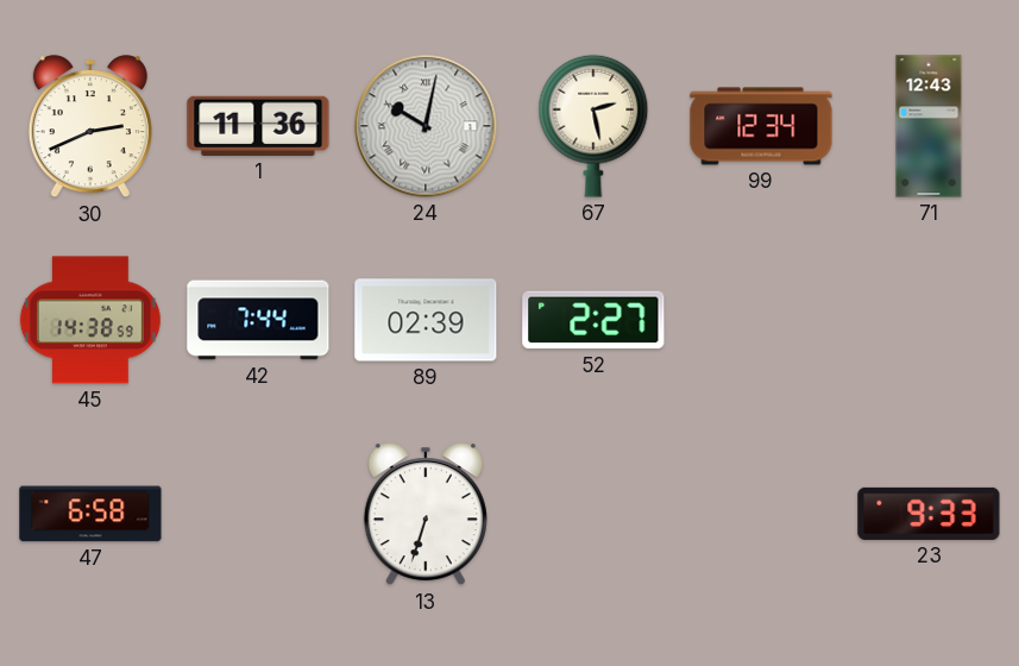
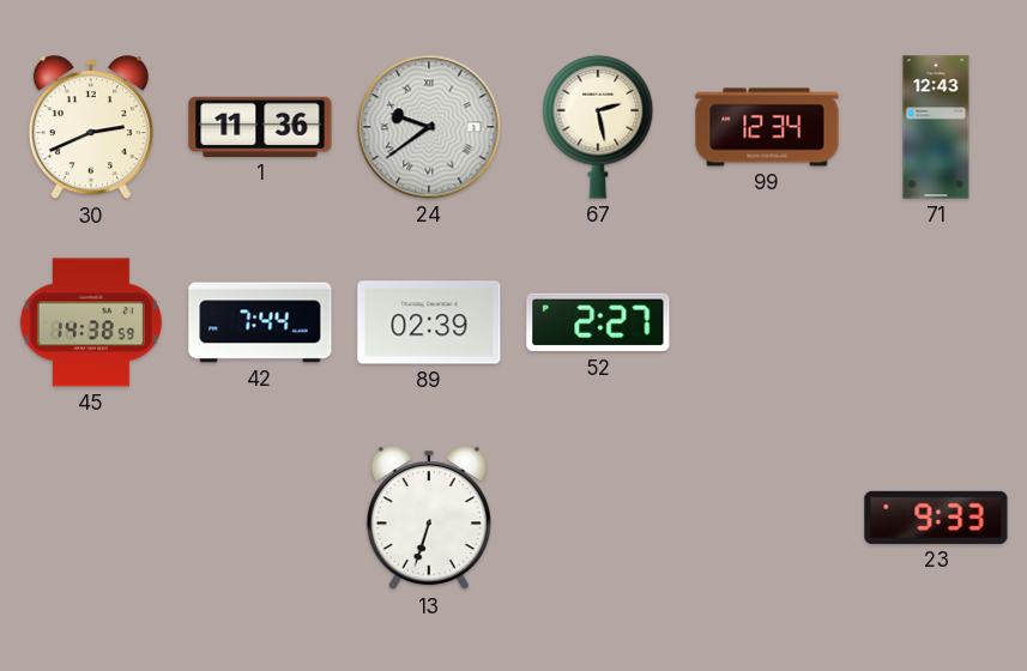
24: 10:02 -> 9:39
47: 6:58 -> none
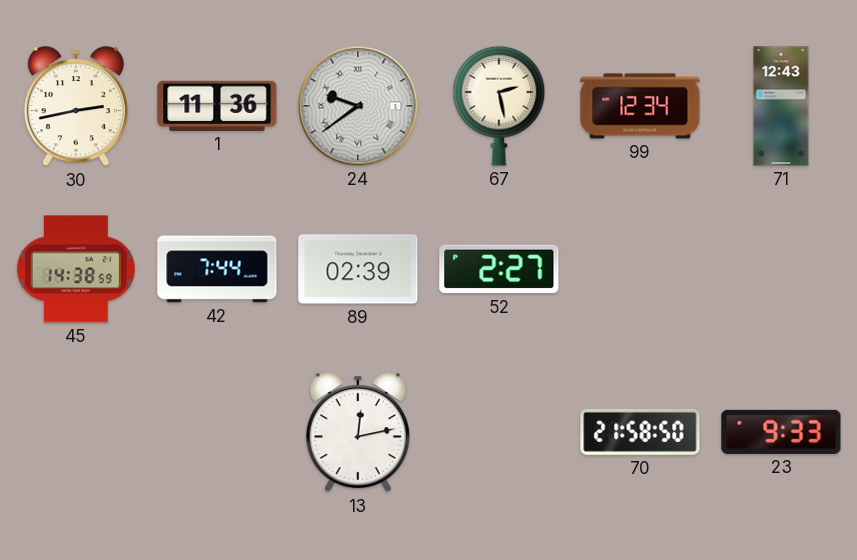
30: 2:41 -> 2:43
13: 6:33 -> 12:13
70: none -> 21:58
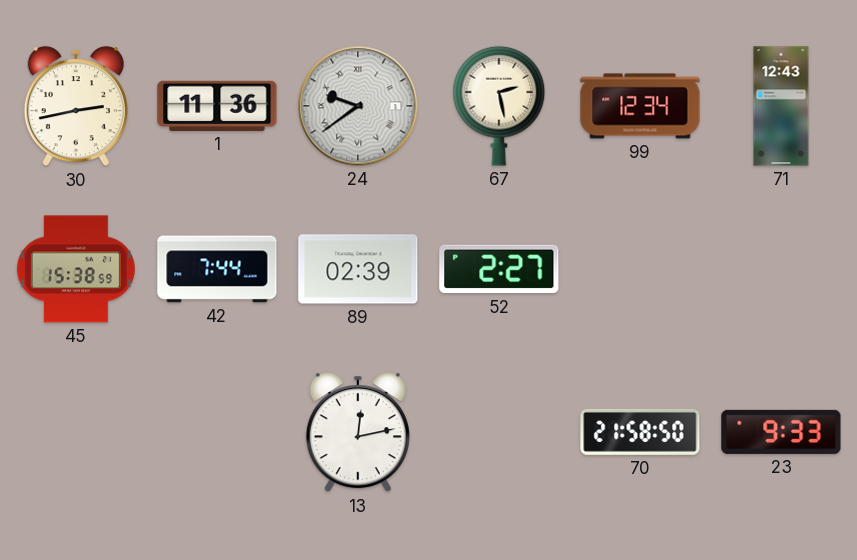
45: 14:38 -> 15:38
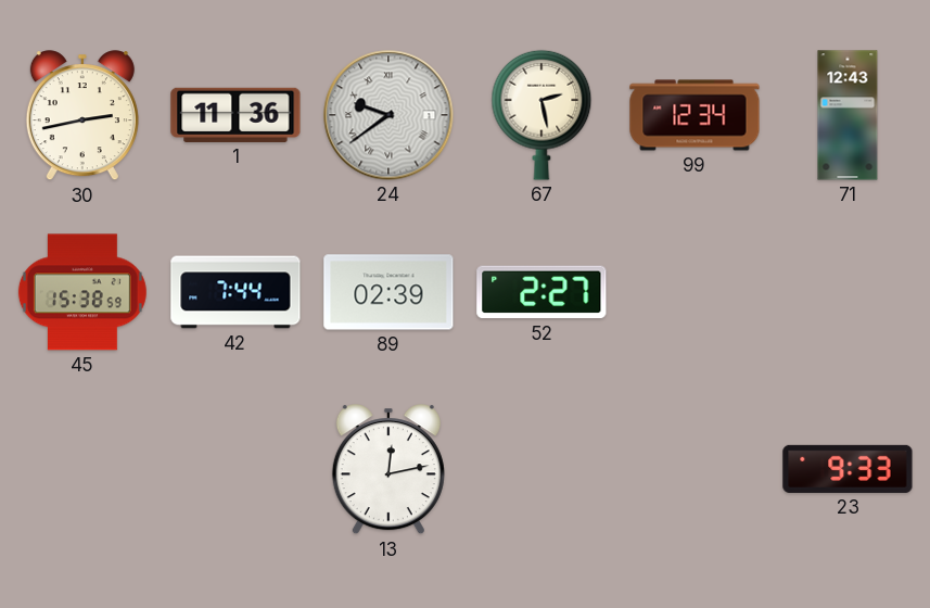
70: 21:58 -> none
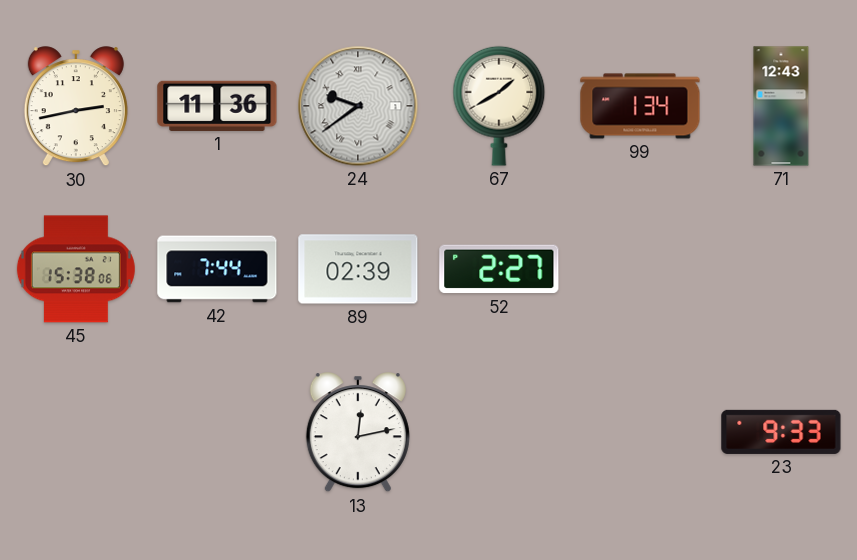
67: 2:28 -> 1:40
99: 12:34 -> 1:34
45: 15:38:59 -> 15:38:06
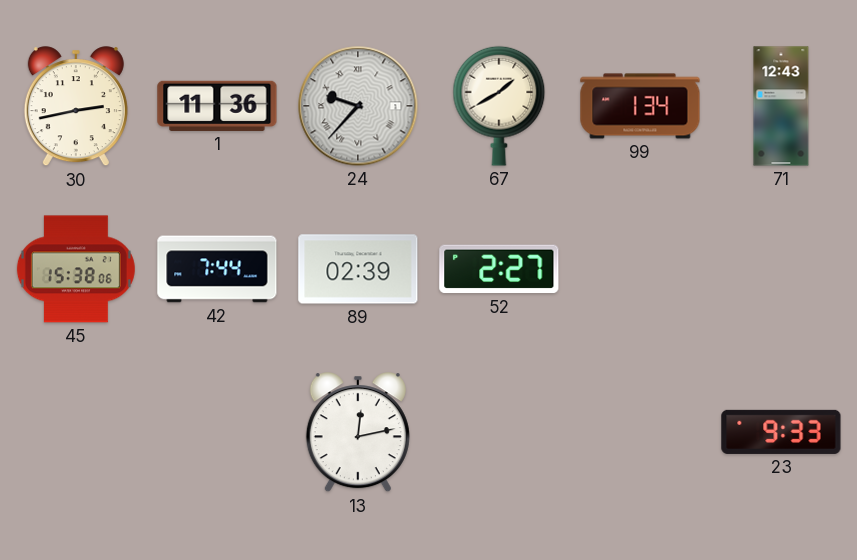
24: 9:39 -> 9:37
